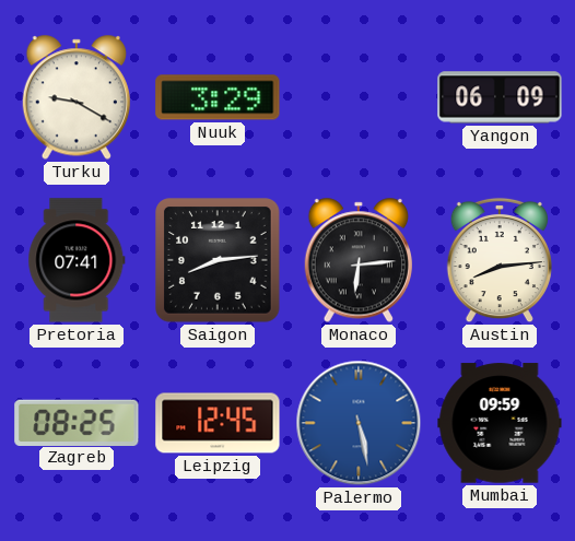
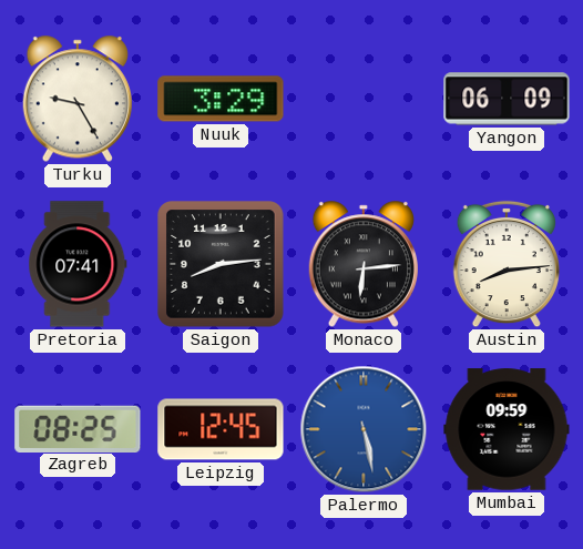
Turku: 9:20 -> 9:25
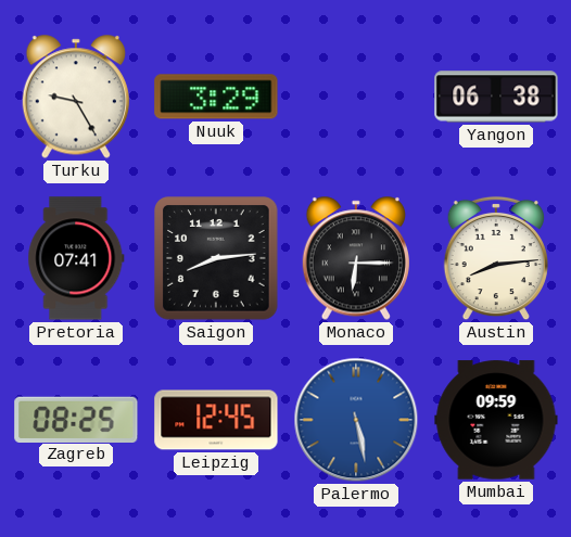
Yangon: 06:09 -> 06:38
Monaco: 6:14 -> 6:15
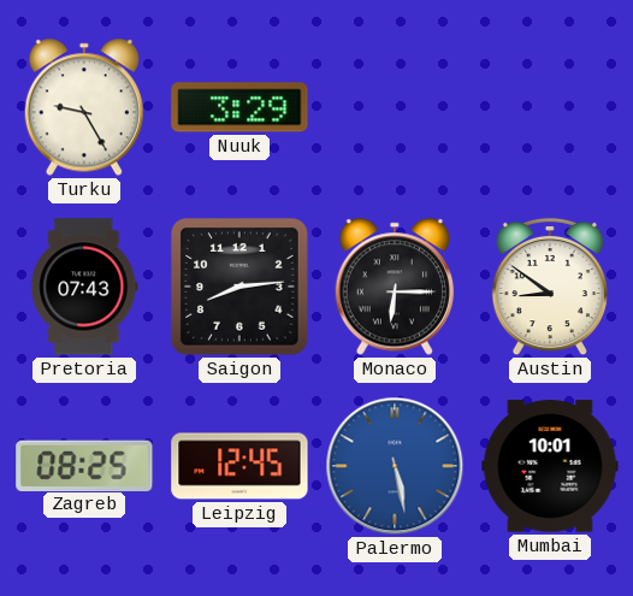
Yangon: 06:38 -> none
Pretoria: 07:41 -> 07:43
Austin: 8:14 -> 8:51
Mumbai: 09:59 -> 10:01
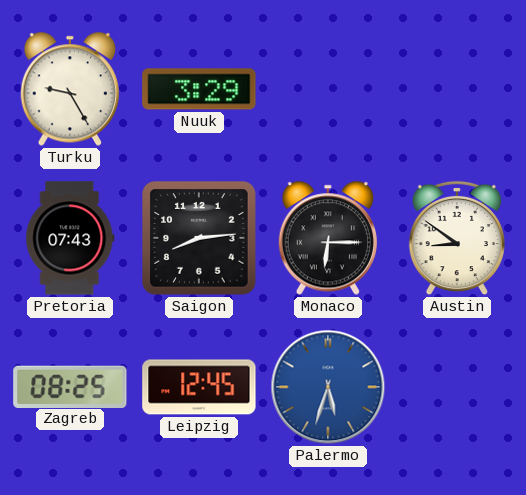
Palermo: 5:28 -> 5:33
Mumbai: 10:01 -> none
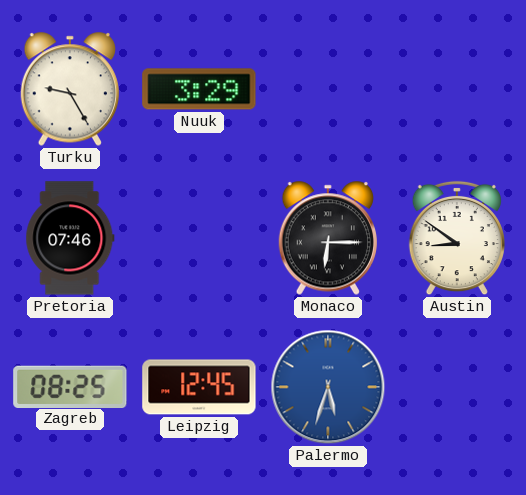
Pretoria: 07:43 -> 07:46
Saigon: 8:14 -> none
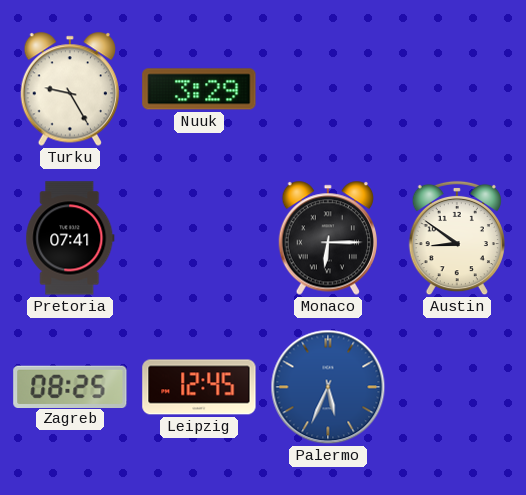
Pretoria: 07:46 -> 07:41
Palermo: 5:33 -> 5:34
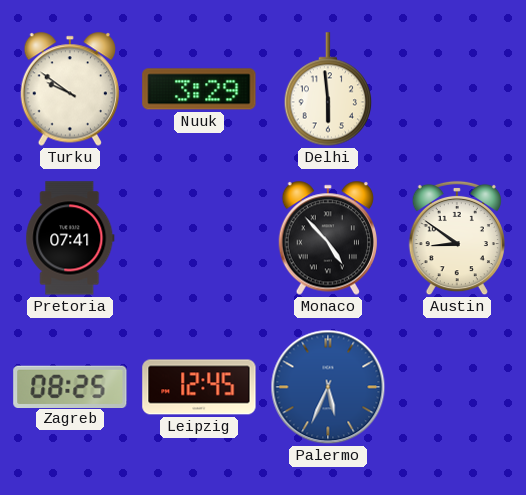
Turku: 9:25 -> 9:51
Delhi: none -> 5:59
Monaco: 6:15 -> 4:53
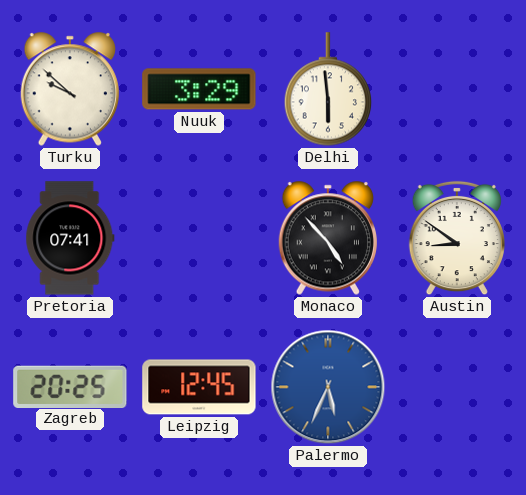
Turku: 9:51 -> 9:52
Zagreb: 08:25 -> 20:25
